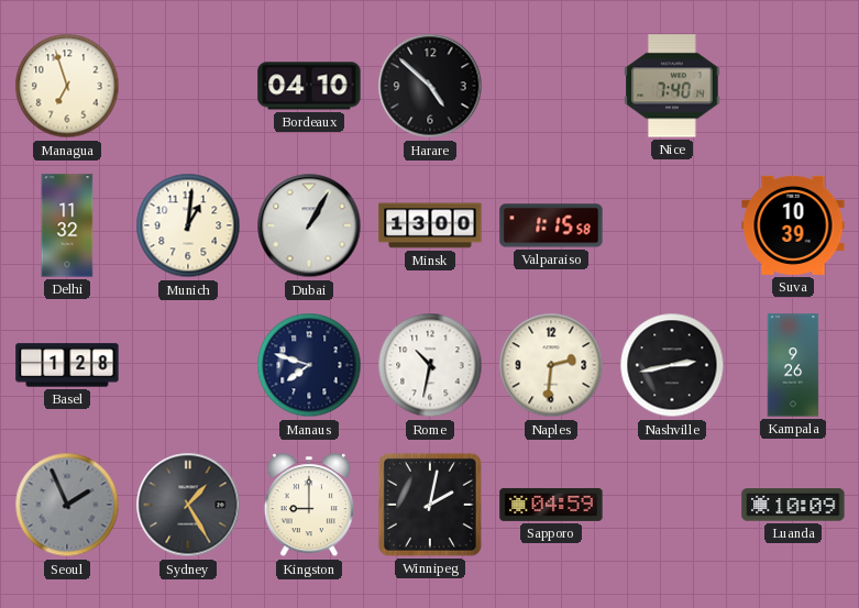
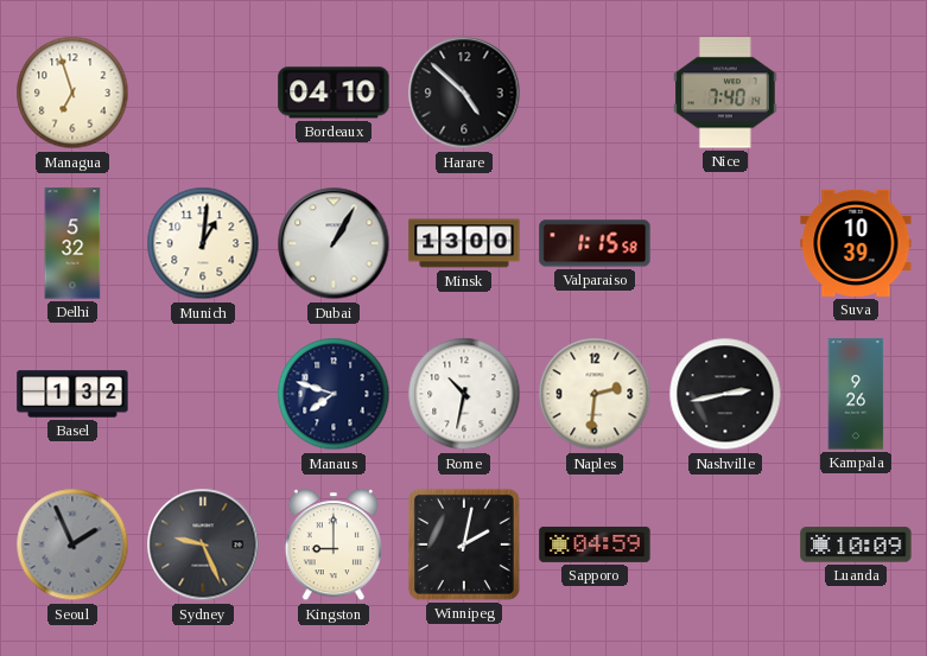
Delhi: 11:32 -> 5:32
Basel: 1:28 -> 1:32
Sydney: 1:25 -> 9:26
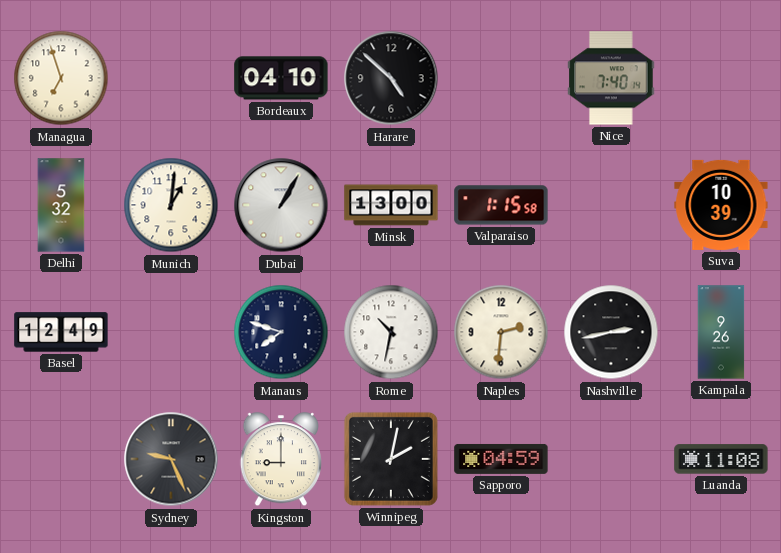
Basel: 1:32 -> 12:49
Seoul: 1:56 -> none
Luanda: 10:09 -> 11:08
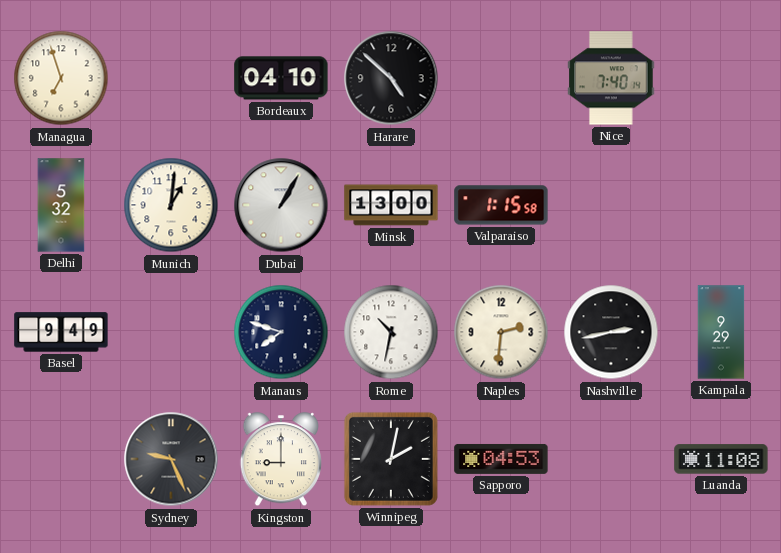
Suva: 10:39 -> none
Basel: 12:49 -> 9:49
Kampala: 9:26 -> 9:29
Sapporo: 04:59 -> 04:53
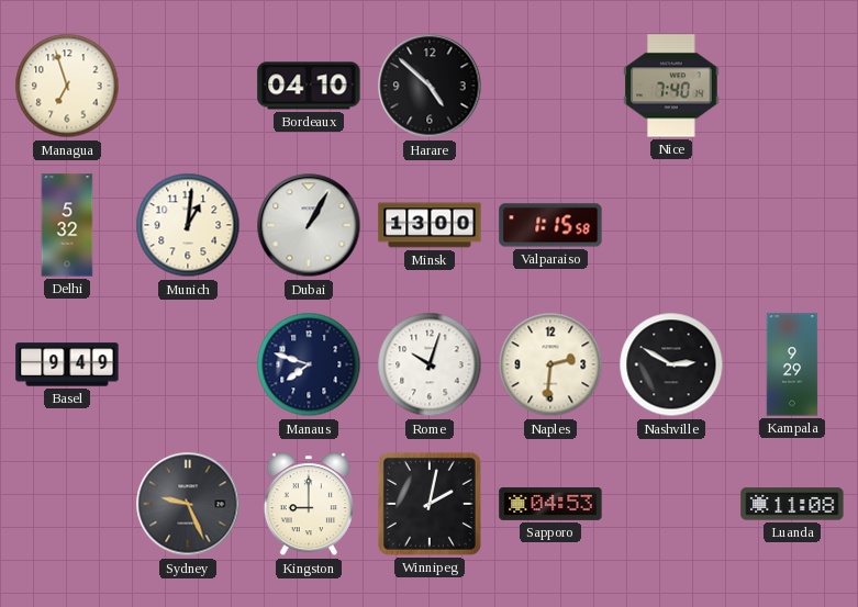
Rome: 10:32 -> 10:03
Nashville: 2:43 -> 2:50
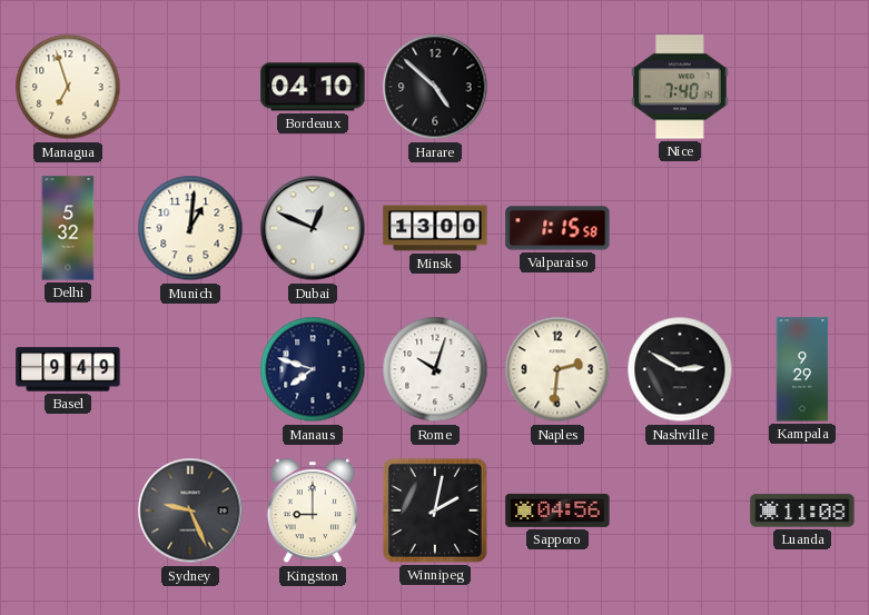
Dubai: 1:05 -> 12:49
Sapporo: 04:53 -> 04:56
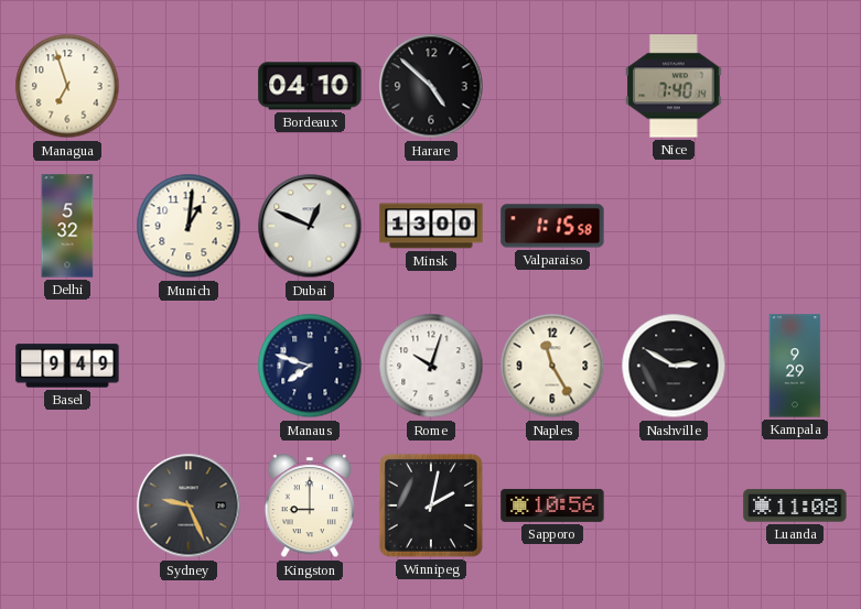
Naples: 2:31 -> 11:25
Sapporo: 04:56 -> 10:56
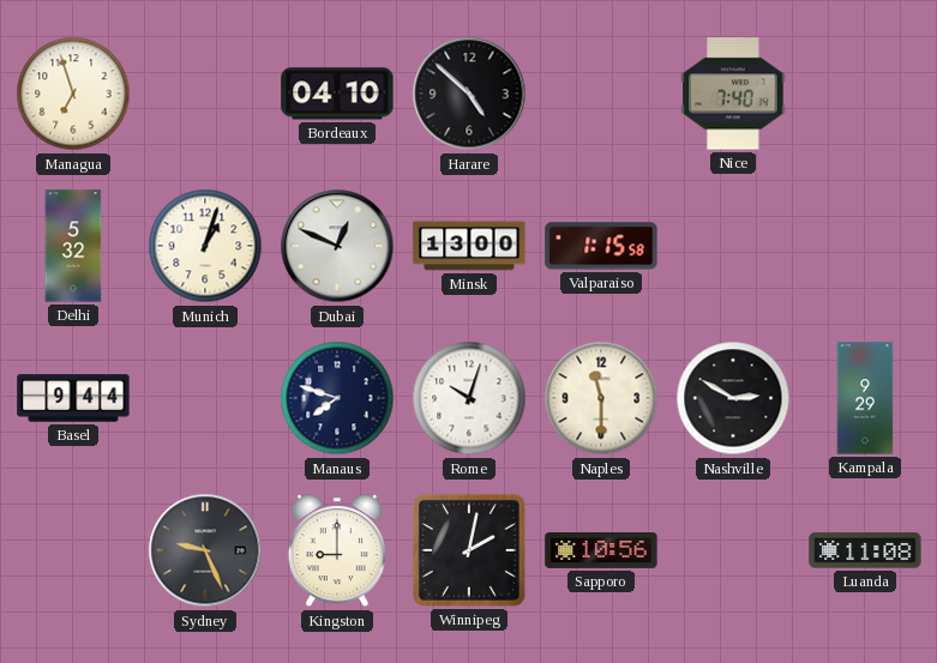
Munich: 1:01 -> 1:03
Basel: 9:49 -> 9:44
Naples: 11:25 -> 11:30
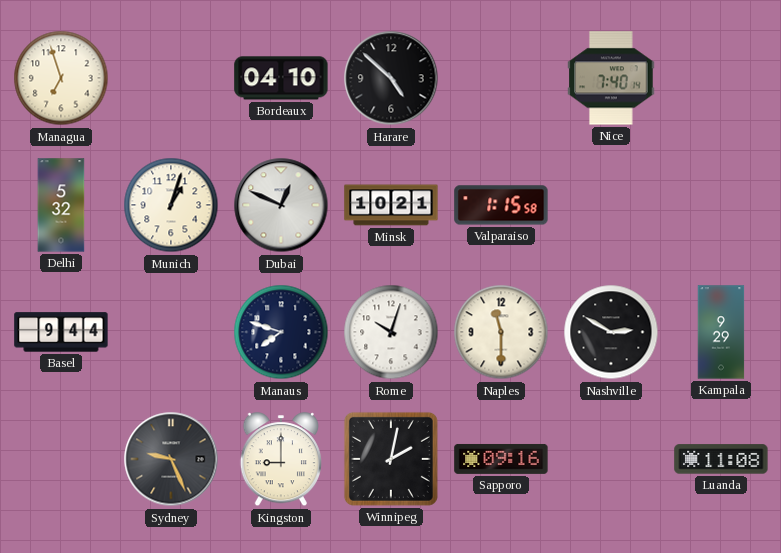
Minsk: 13:00 -> 10:21
Sapporo: 10:56 -> 09:16
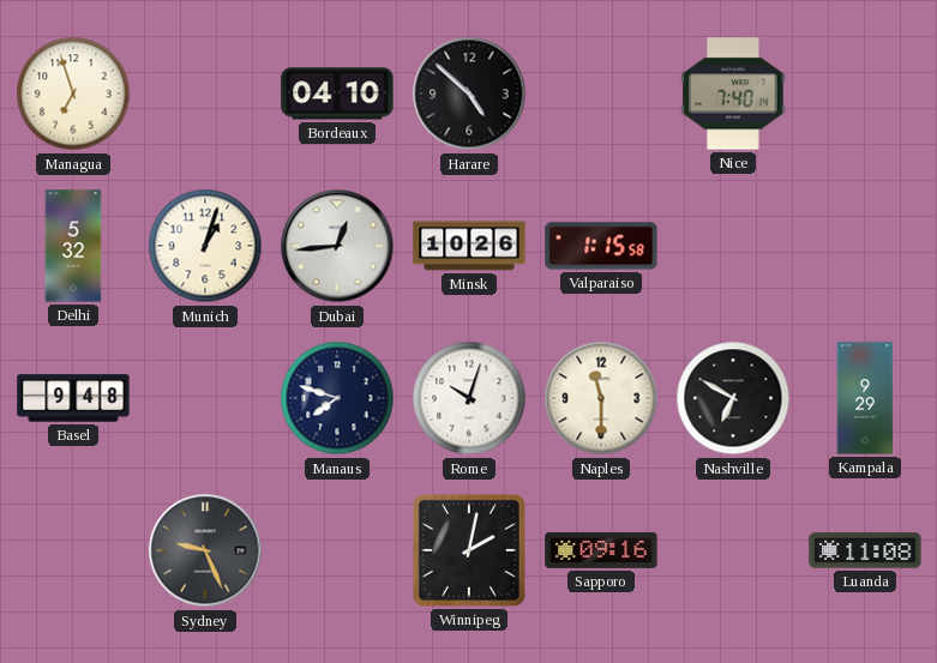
Dubai: 12:49 -> 12:44
Minsk: 10:21 -> 10:26
Basel: 9:44 -> 9:48
Nashville: 2:50 -> 6:50
Kingston: 9:00 -> none
